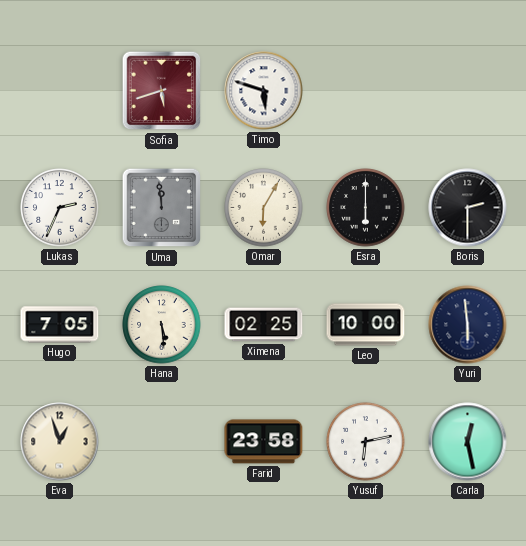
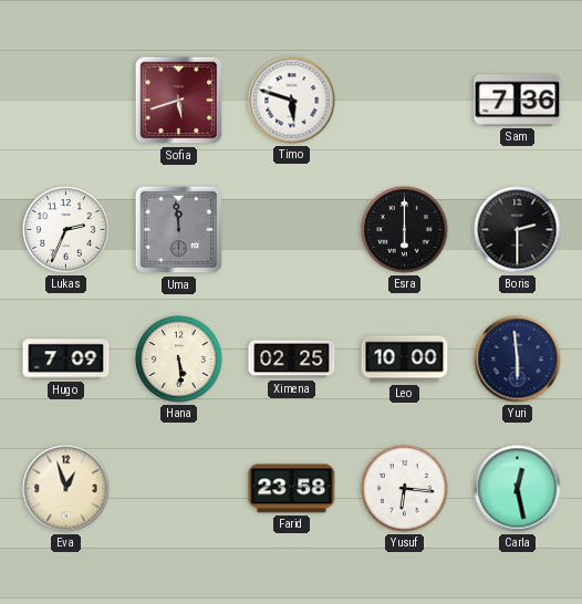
Sam: none -> 7:36
Omar: 6:05 -> none
Hugo: 7:05 -> 7:09
Yusuf: 6:13 -> 6:16
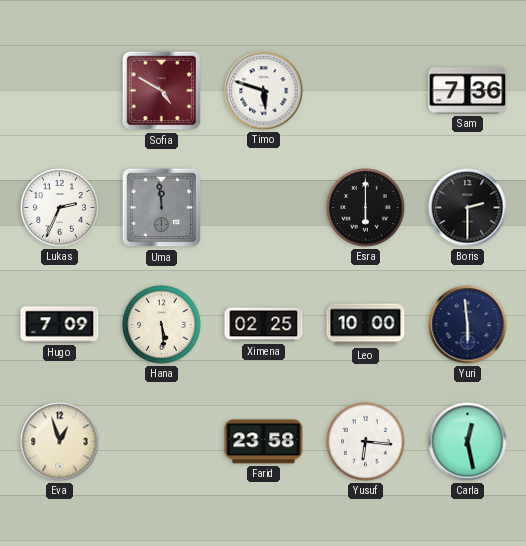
Sofia: 5:42 -> 4:50
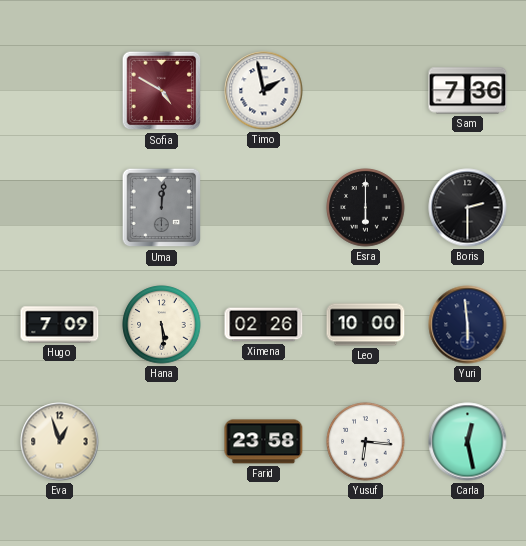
Timo: 5:48 -> 1:58
Lukas: 2:34 -> none
Uma: 11:59 -> 12:01
Ximena: 02:25 -> 02:26
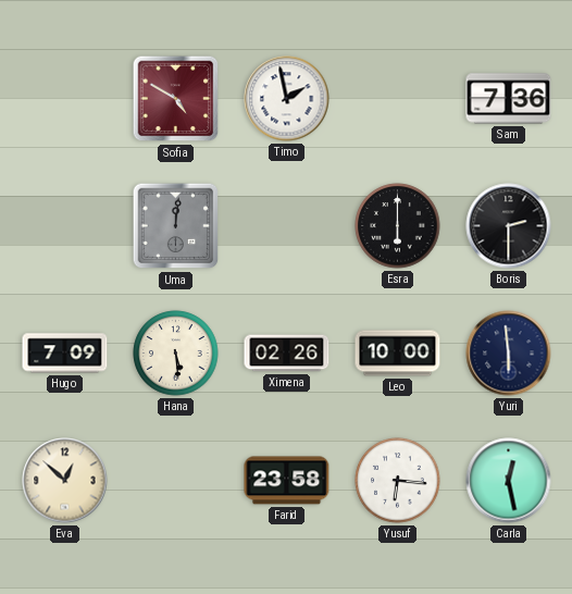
Eva: 12:57 -> 12:52
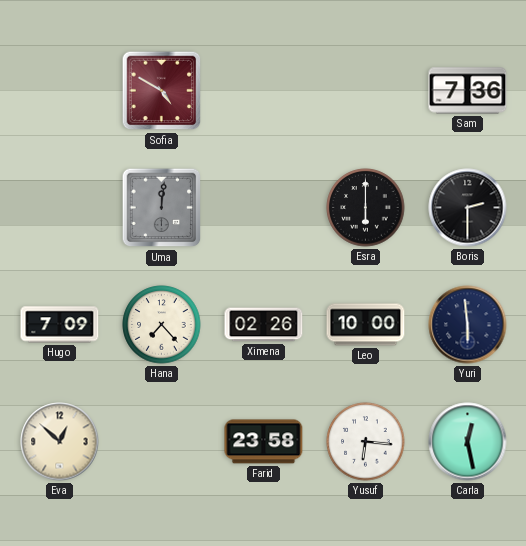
Timo: 1:58 -> none
Hana: 5:29 -> 7:23
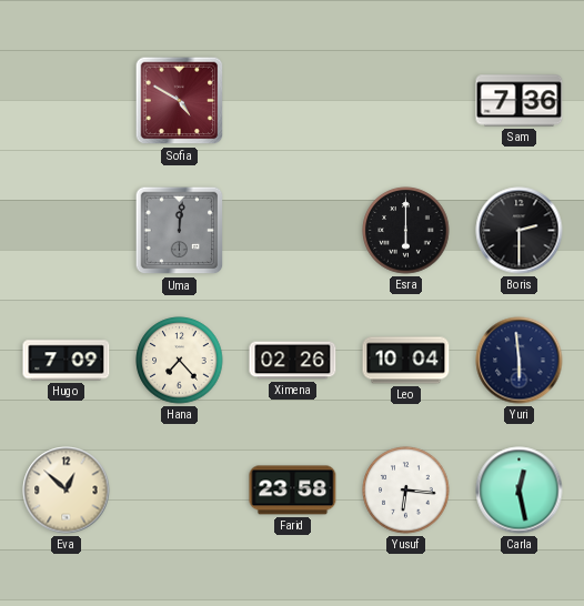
Leo: 10:00 -> 10:04
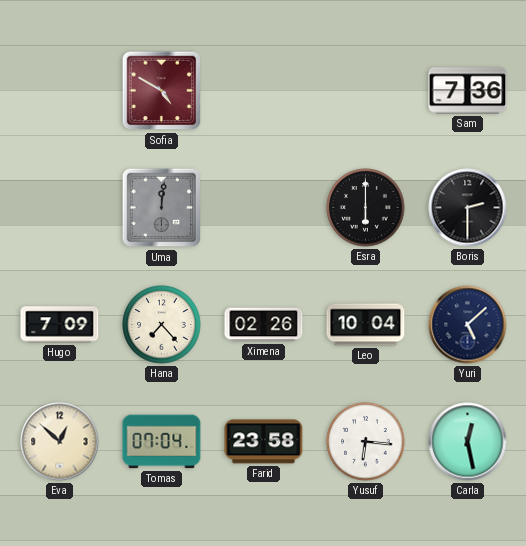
Yuri: 5:59 -> 5:08
Tomas: none -> 07:04
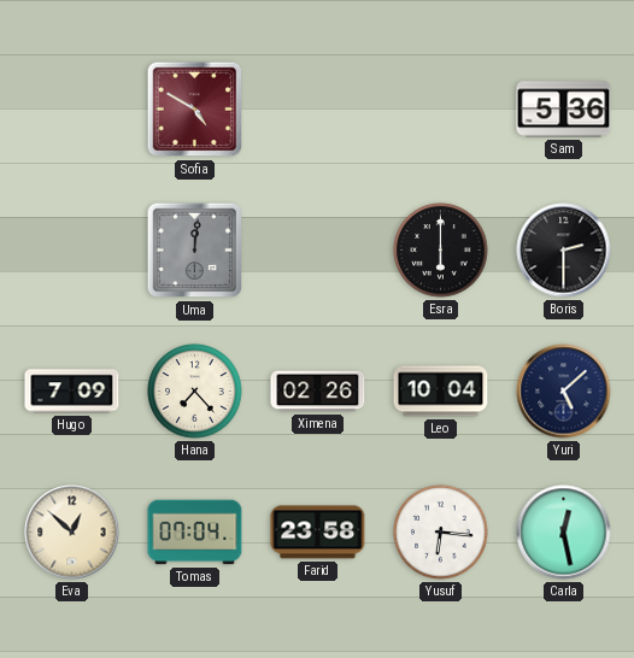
Sam: 7:36 -> 5:36
